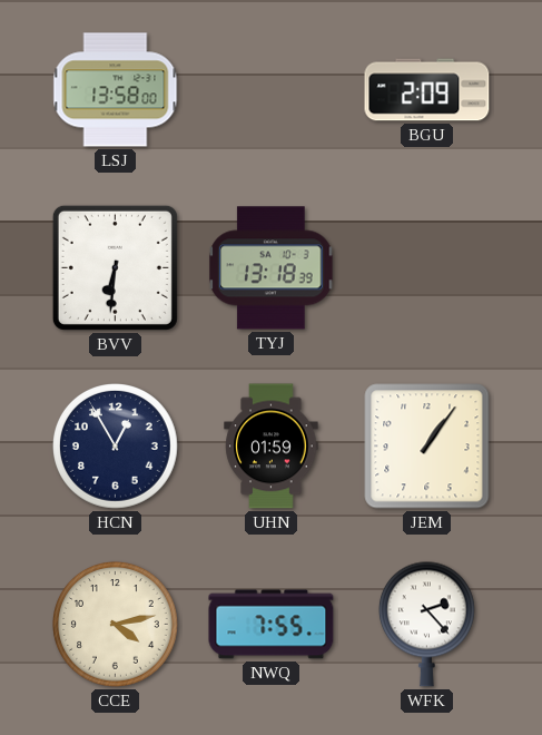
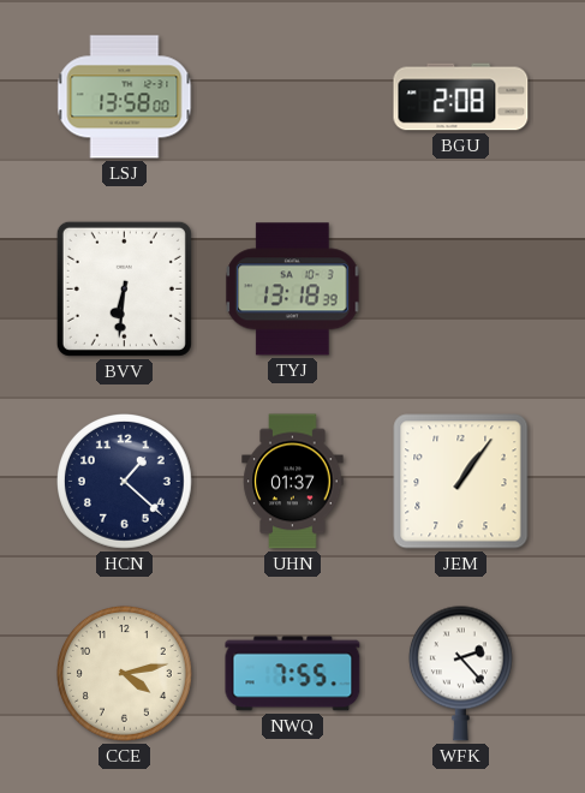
BGU: 2:09 -> 2:08
HCN: 12:55 -> 1:22
UHN: 01:59 -> 01:37
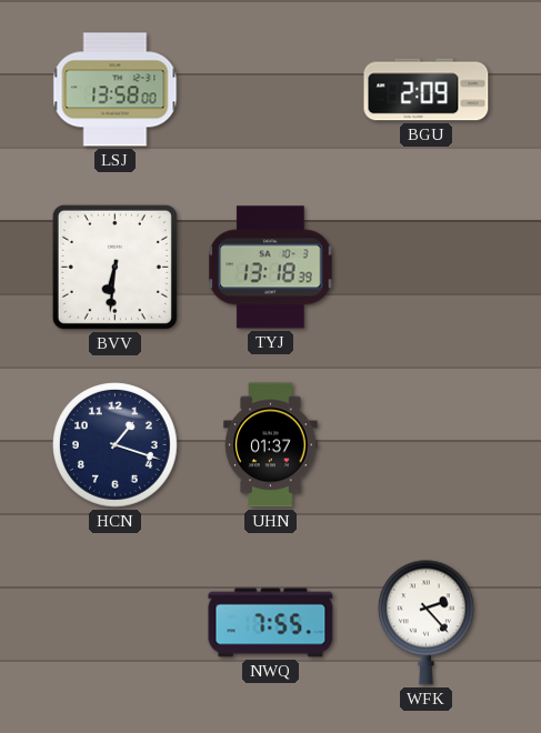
BGU: 2:08 -> 2:09
HCN: 1:22 -> 1:18
JEM: 1:06 -> none
CCE: 4:13 -> none
